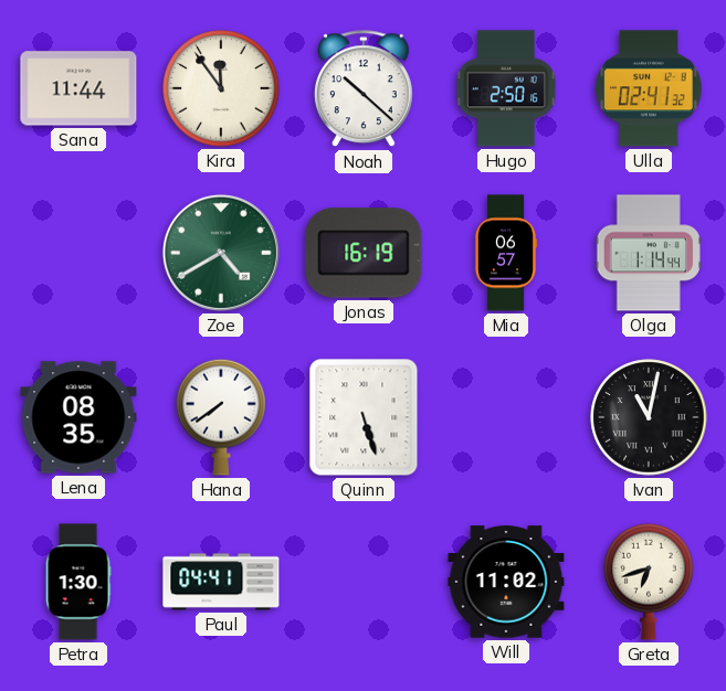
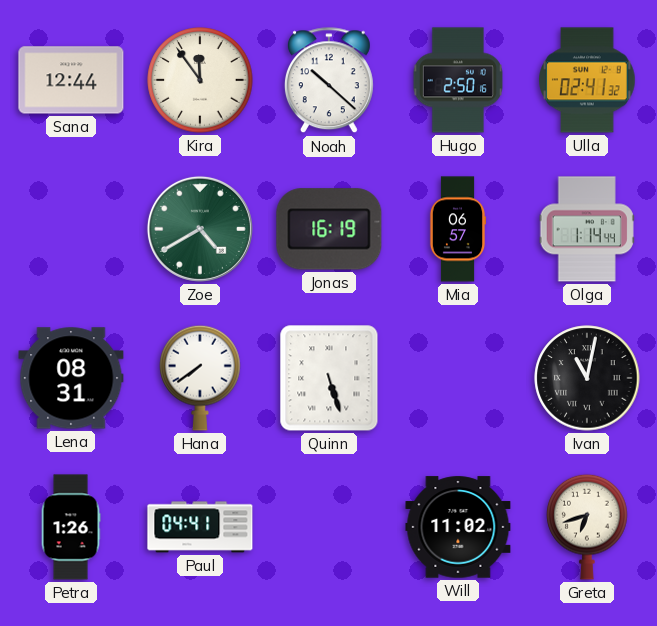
Sana: 11:44 -> 12:44
Lena: 08:35 -> 08:31
Petra: 1:30 -> 1:26
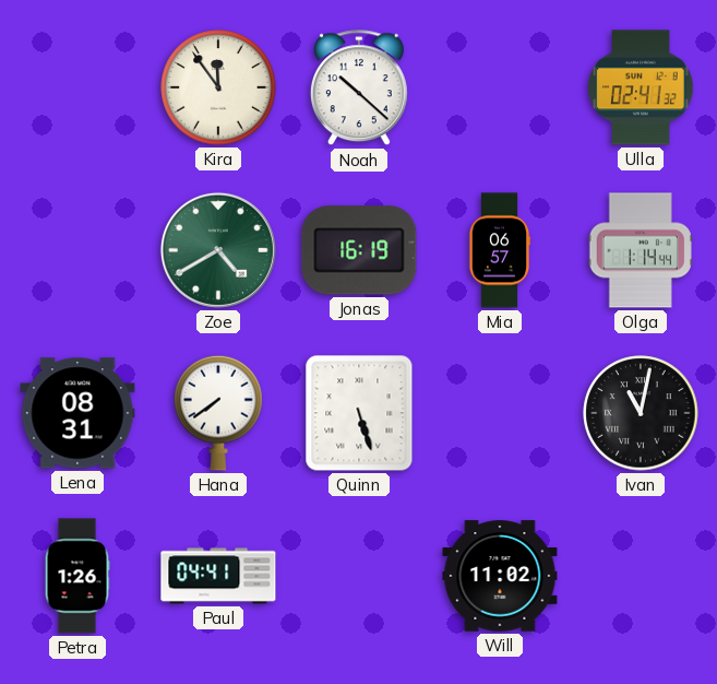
Sana: 12:44 -> none
Hugo: 2:50 -> none
Greta: 6:42 -> none
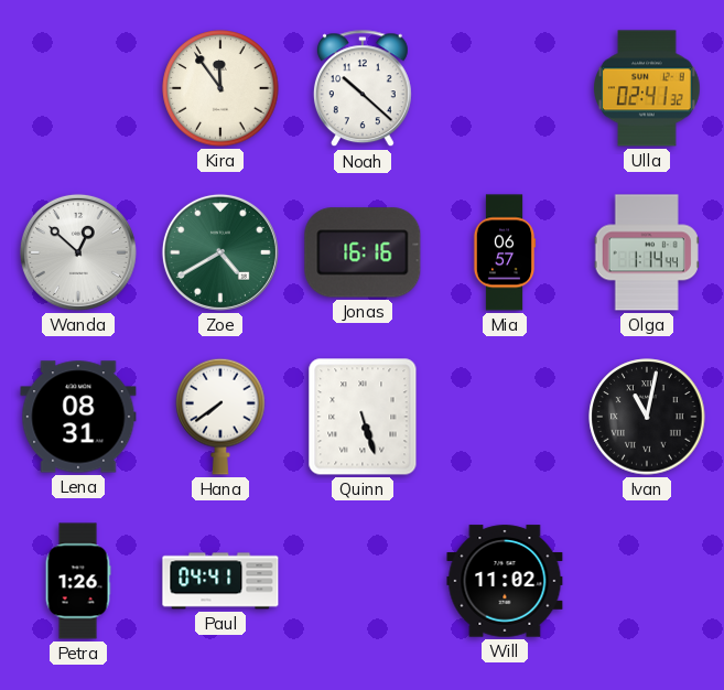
Wanda: none -> 12:52
Jonas: 16:19 -> 16:16
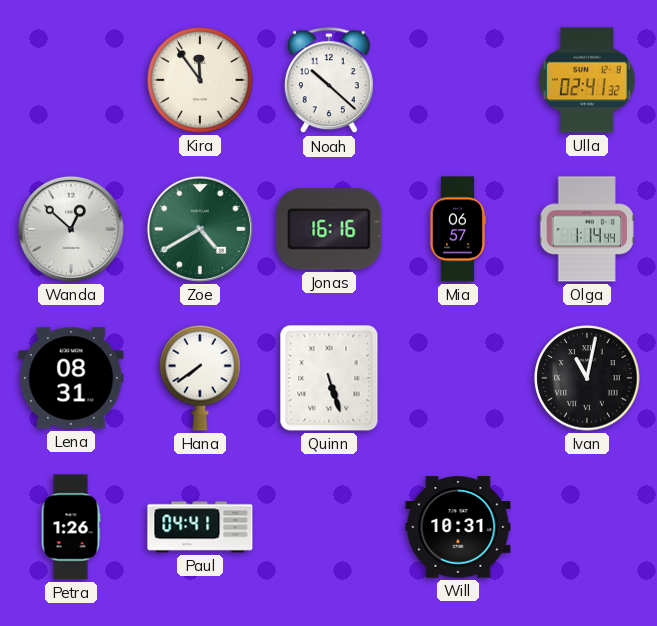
Will: 11:02 -> 10:31
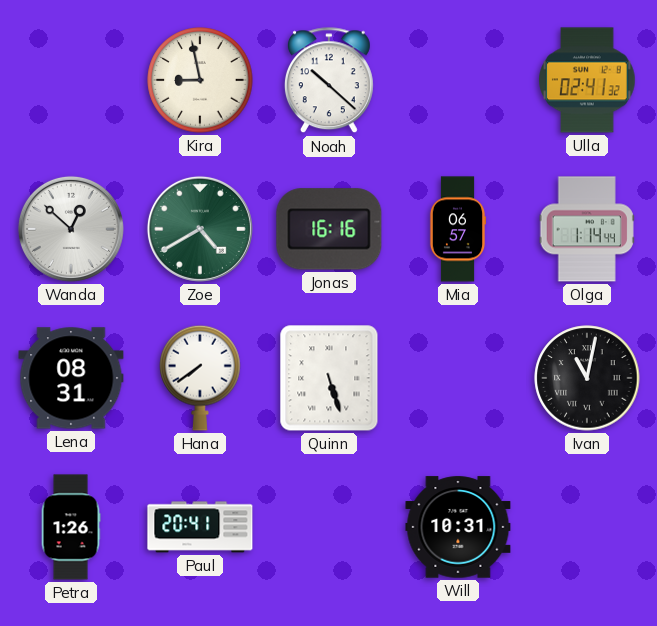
Kira: 11:54 -> 8:58
Paul: 04:41 -> 20:41
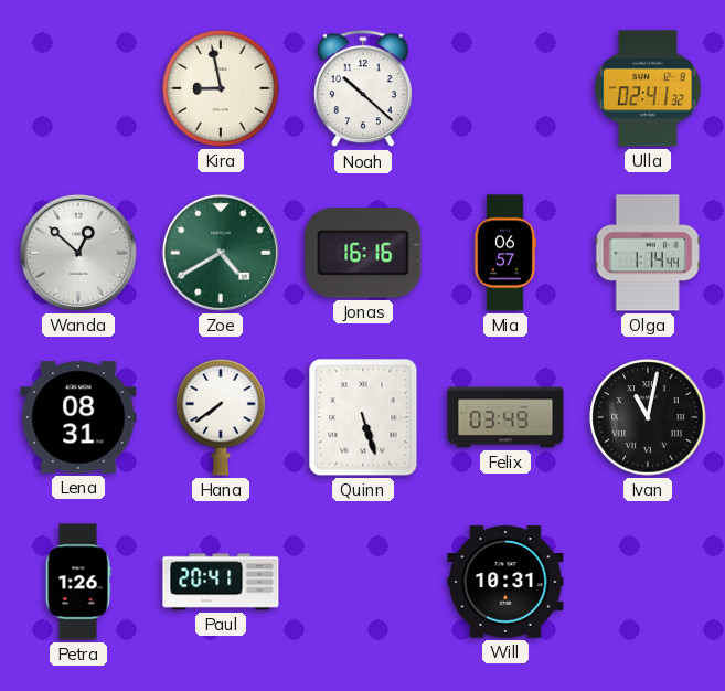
Felix: none -> 03:49
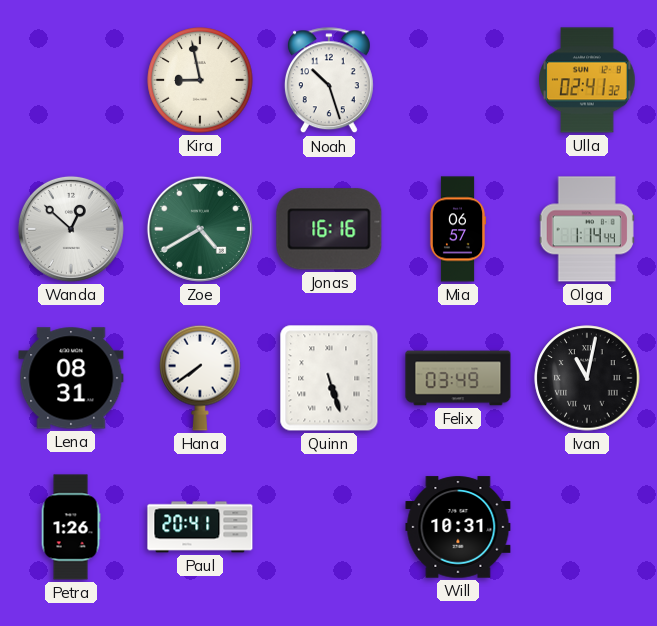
Noah: 10:22 -> 10:27
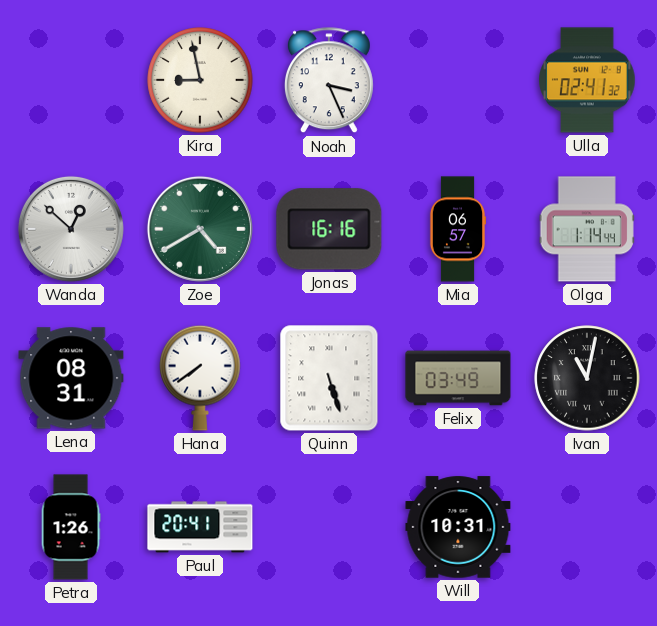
Noah: 10:27 -> 3:26
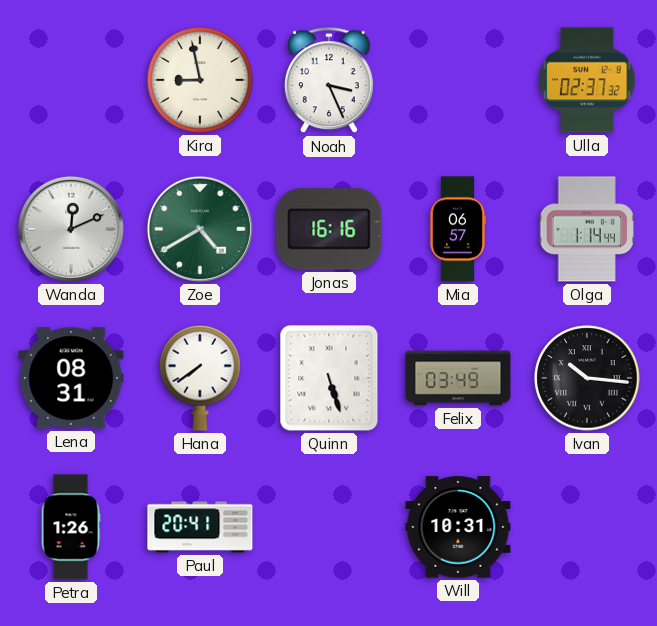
Ulla: 02:41 -> 02:37
Wanda: 12:52 -> 12:11
Ivan: 11:02 -> 10:16
